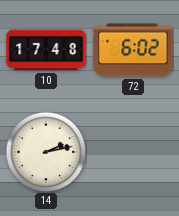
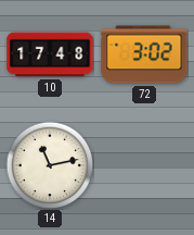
72: 6:02 -> 3:02
14: 2:13 -> 11:13
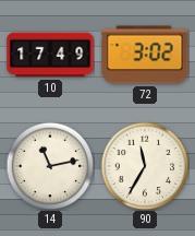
10: 17:48 -> 17:49
90: none -> 11:35
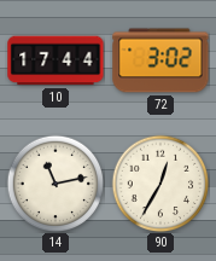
10: 17:49 -> 17:44
90: 11:35 -> 12:35
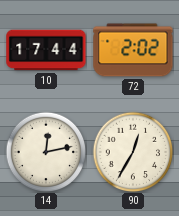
72: 3:02 -> 2:02
14: 11:13 -> 12:13
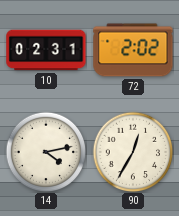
10: 17:44 -> 02:31
14: 12:13 -> 4:13
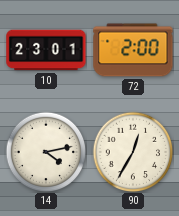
10: 02:31 -> 23:01
72: 2:02 -> 2:00
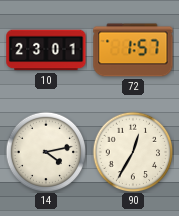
72: 2:00 -> 1:57
